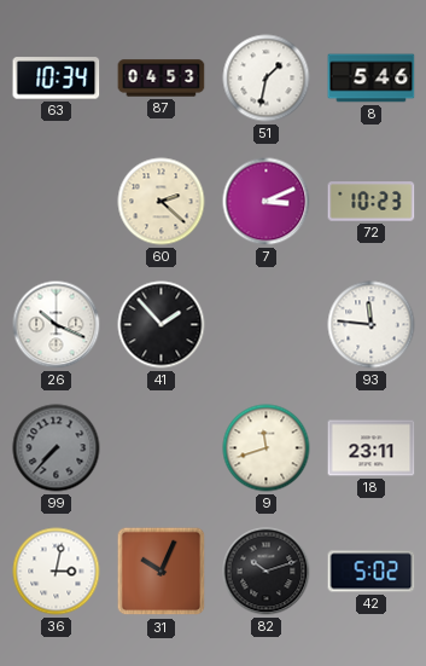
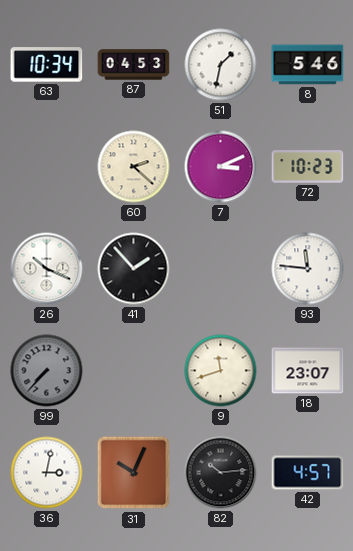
18: 23:11 -> 23:07
82: 10:12 -> 10:14
42: 5:02 -> 4:57
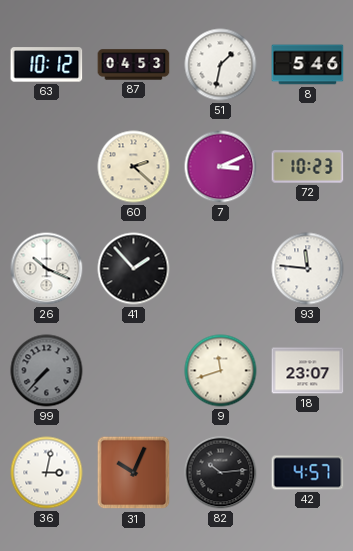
63: 10:34 -> 10:12
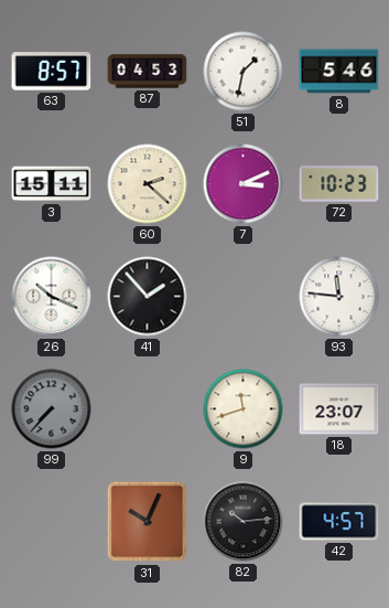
63: 10:12 -> 8:57
3: none -> 15:11
36: 3:02 -> none
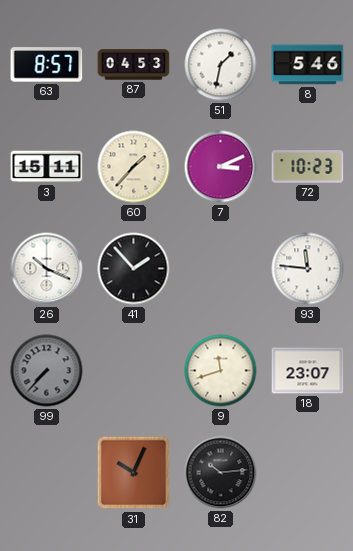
60: 2:22 -> 1:37
42: 4:57 -> none
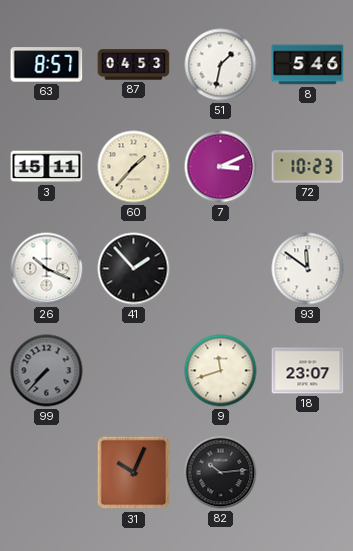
93: 11:46 -> 11:51
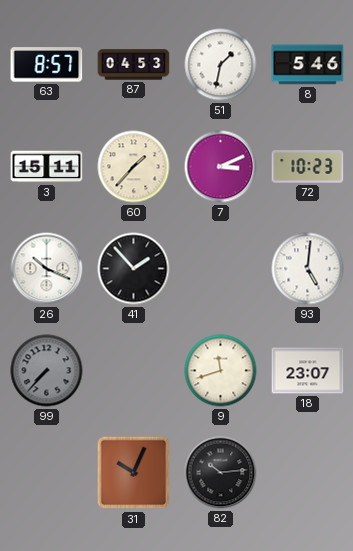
93: 11:51 -> 5:01
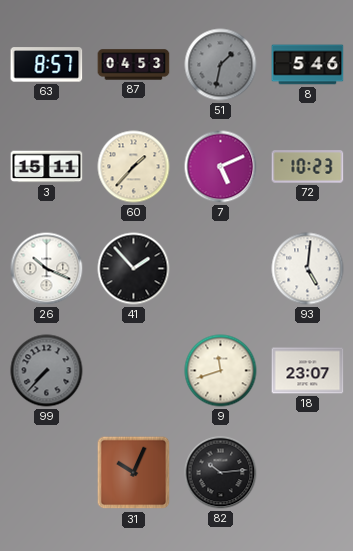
51 dial: white -> grey
7: 3:11 -> 5:11
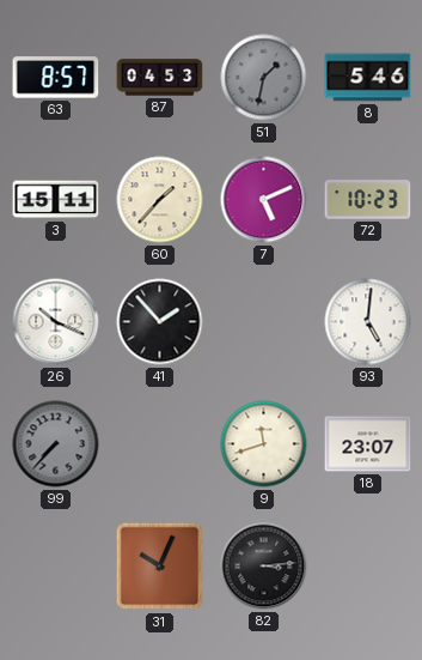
82: 10:14 -> 3:14
